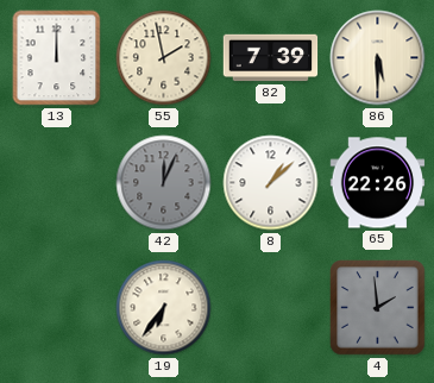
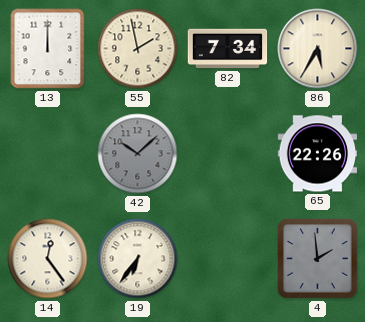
82: 7:39 -> 7:34
86: 5:30 -> 5:35
42: 12:04 -> 10:08
8: 1:08 -> none
14: none -> 12:24
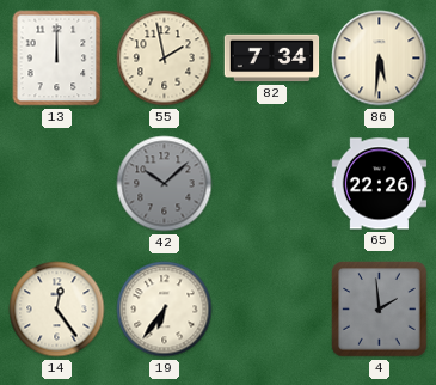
86: 5:35 -> 5:31
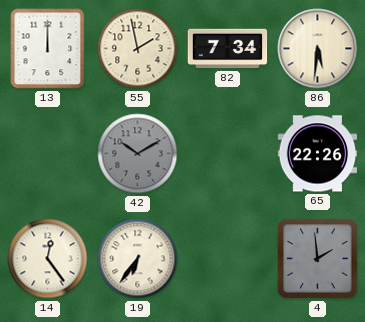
42: 10:08 -> 10:10
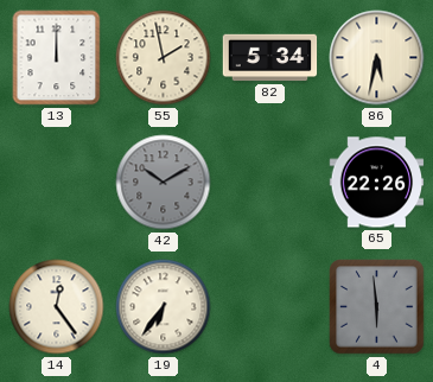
82: 7:34 -> 5:34
86: 5:31 -> 5:32
4: 1:59 -> 5:59
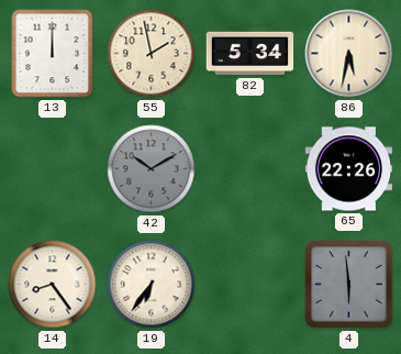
14: 12:24 -> 8:24
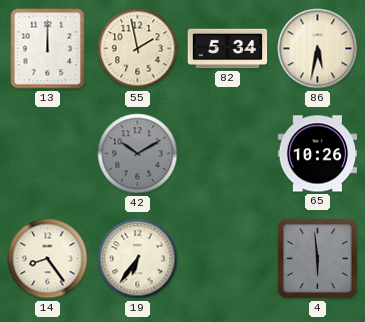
65: 22:26 -> 10:26
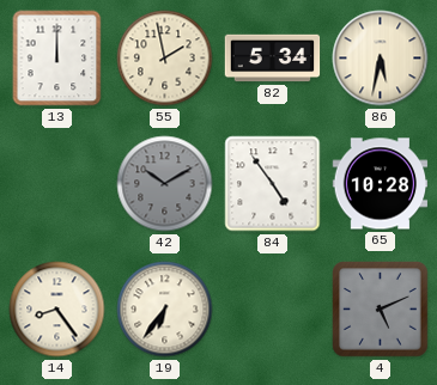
84: none -> 4:54
65: 10:26 -> 10:28
4: 5:59 -> 5:11
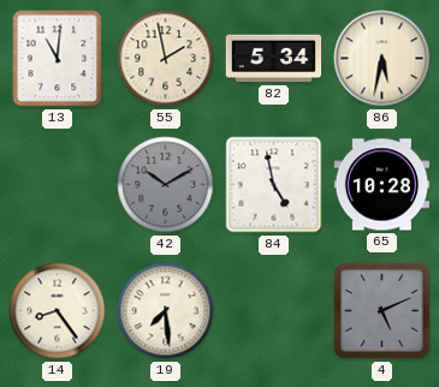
13: 12:00 -> 11:01
84: 4:54 -> 4:58
19: 6:36 -> 7:29
